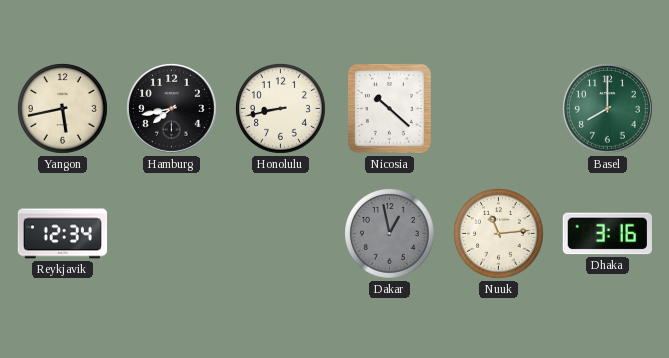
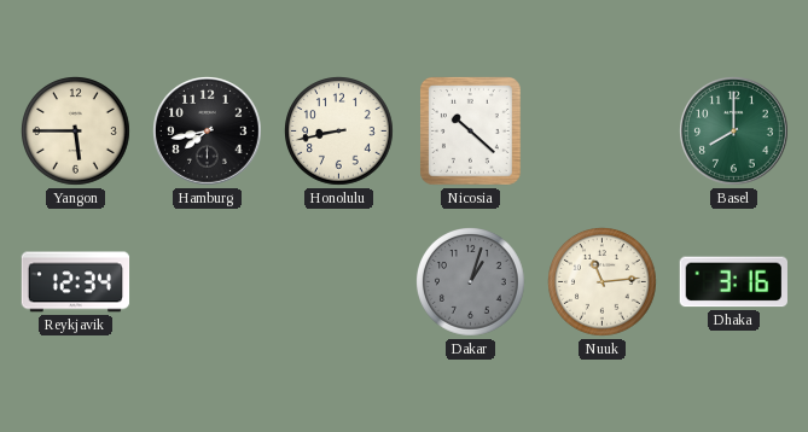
Yangon: 5:43 -> 5:45
Dakar: 12:58 -> 1:03
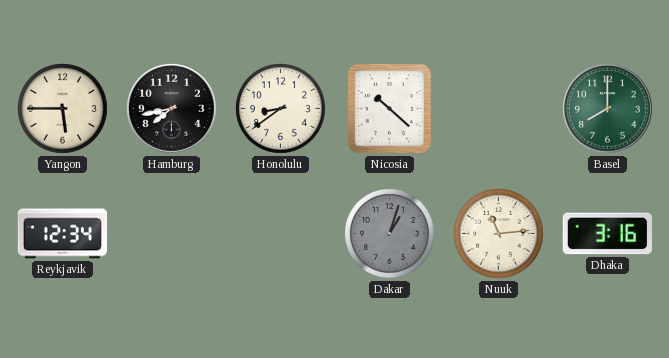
Honolulu: 8:43 -> 8:39
